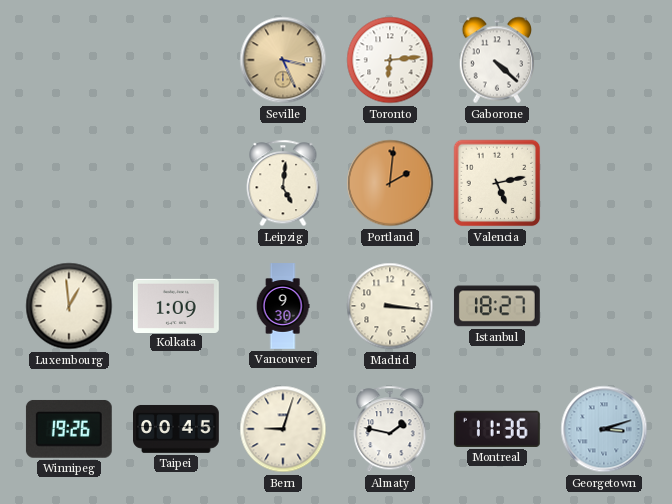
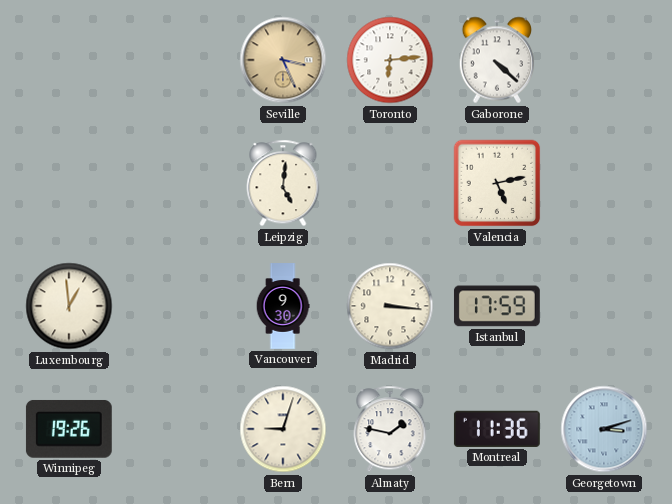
Portland: 2:01 -> none
Kolkata: 1:09 -> none
Istanbul: 18:27 -> 17:59
Taipei: 00:45 -> none
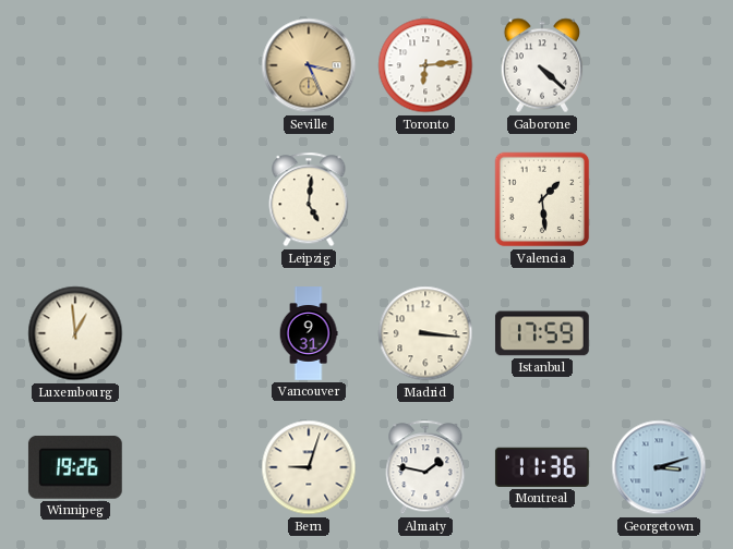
Valencia: 5:13 -> 1:29
Vancouver: 9:30 -> 9:31
